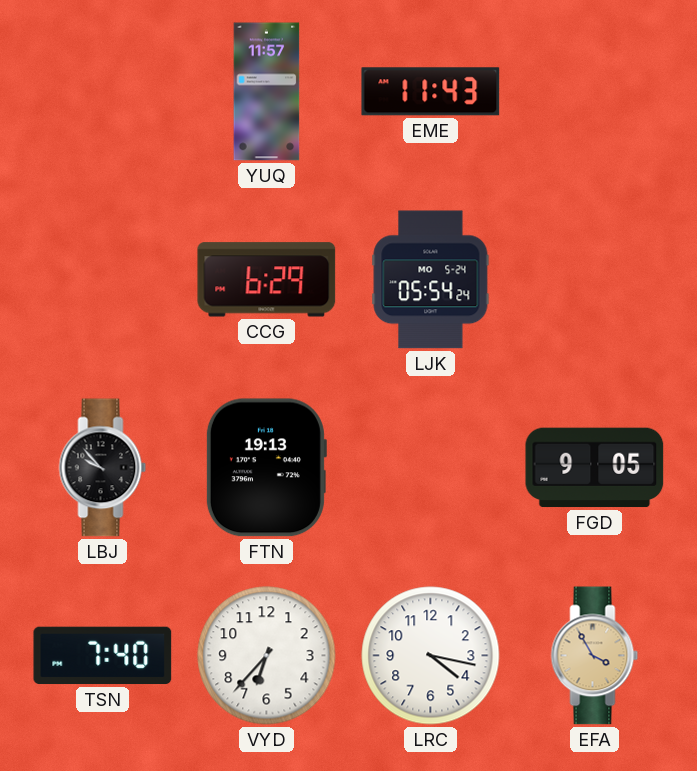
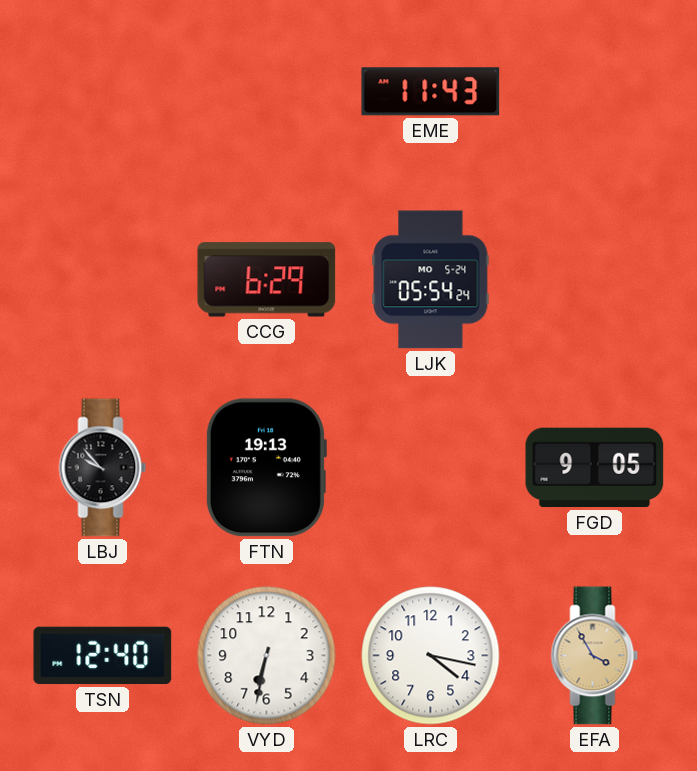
YUQ: 11:57 -> none
TSN: 7:40 -> 12:40
VYD: 6:37 -> 6:32
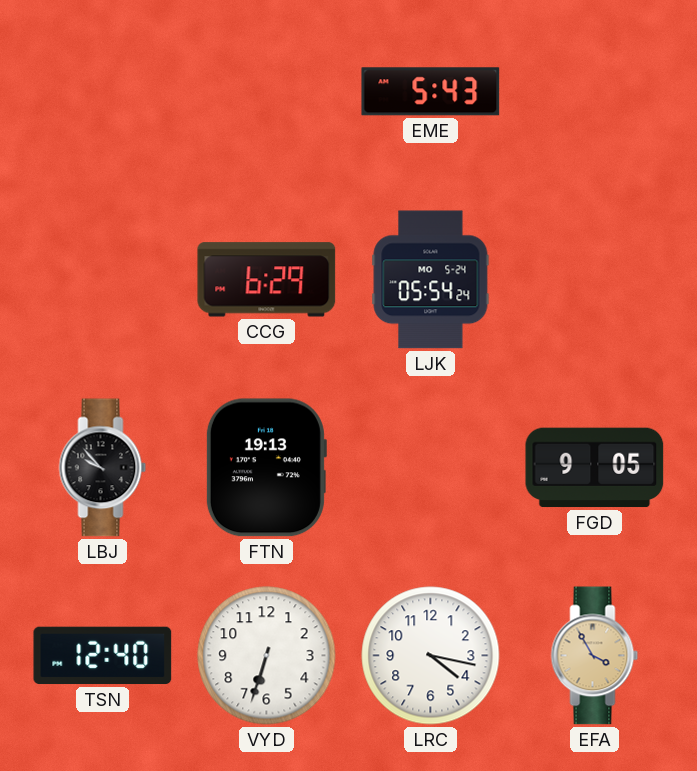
EME: 11:43 -> 5:43
VYD: 6:32 -> 6:33
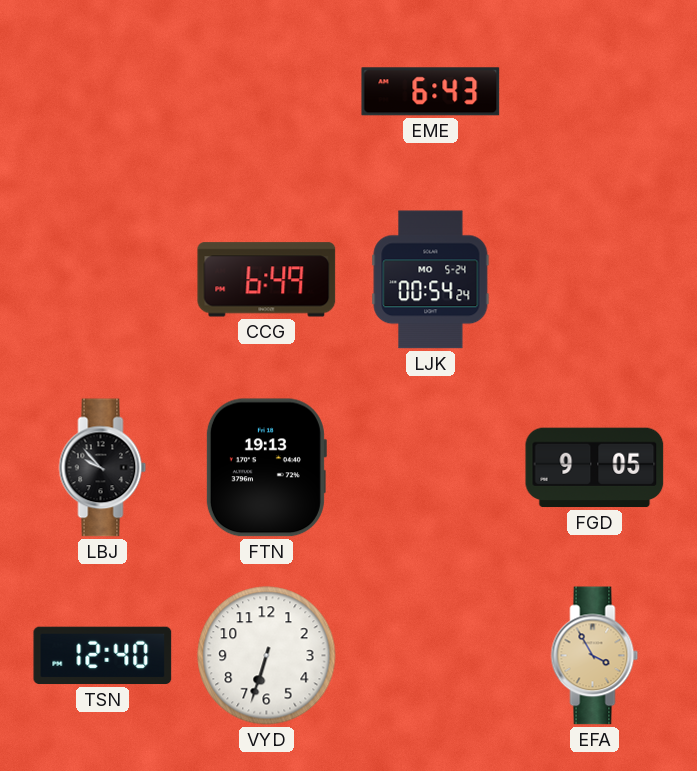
EME: 5:43 -> 6:43
CCG: 6:29 -> 6:49
LJK: 05:54 -> 00:54
LRC: 4:17 -> none
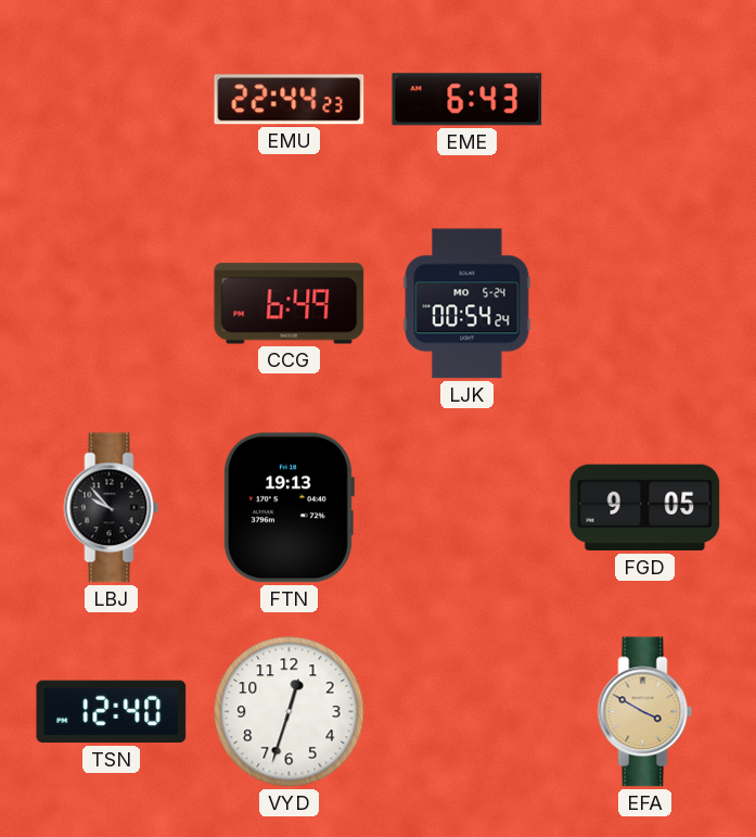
EMU: none -> 22:44
VYD: 6:33 -> 12:33
EFA: 3:55 -> 3:50
